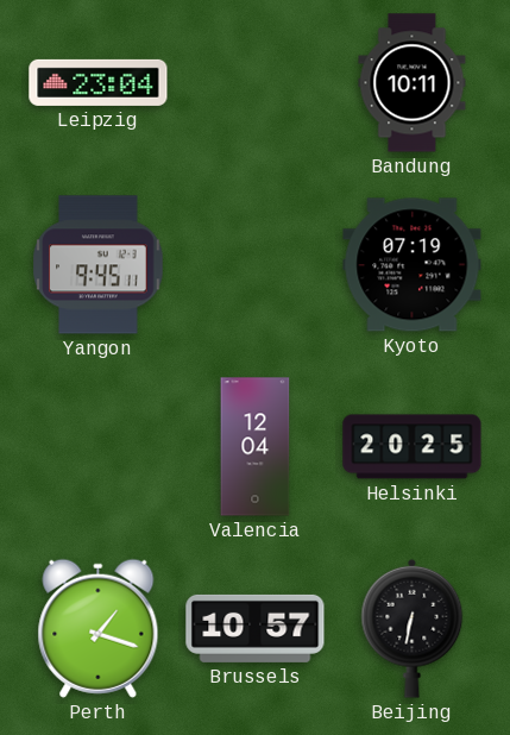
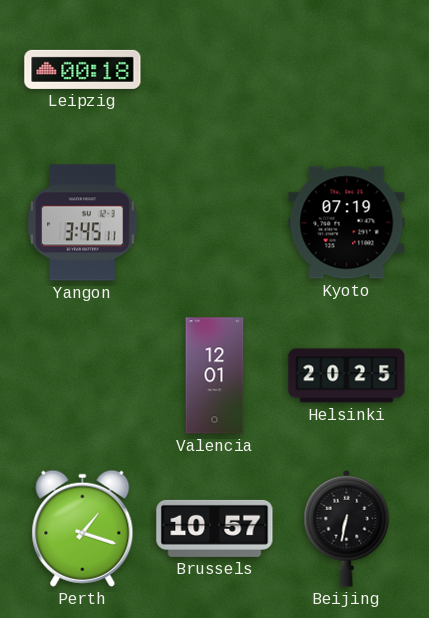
Leipzig: 23:04 -> 00:18
Bandung: 10:11 -> none
Yangon: 9:45 -> 3:45
Valencia: 12:04 -> 12:01
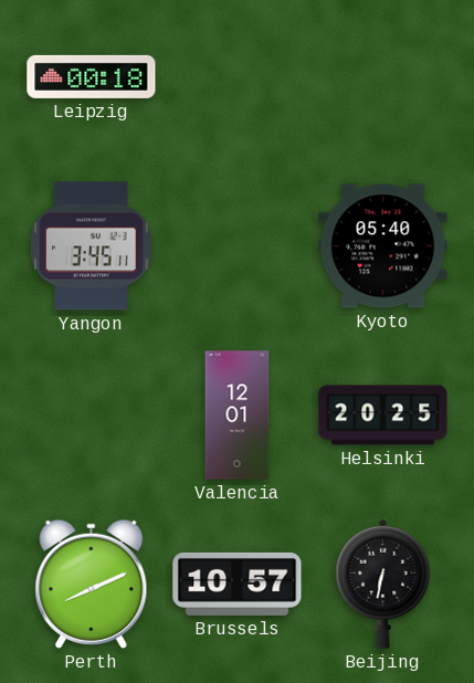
Kyoto: 07:19 -> 05:40
Perth: 1:18 -> 8:11
